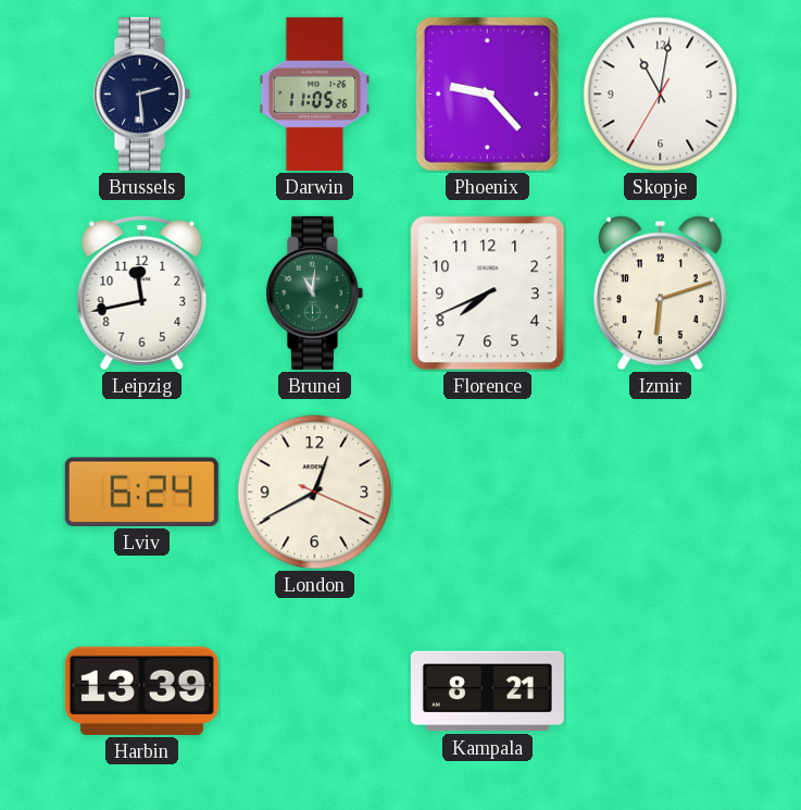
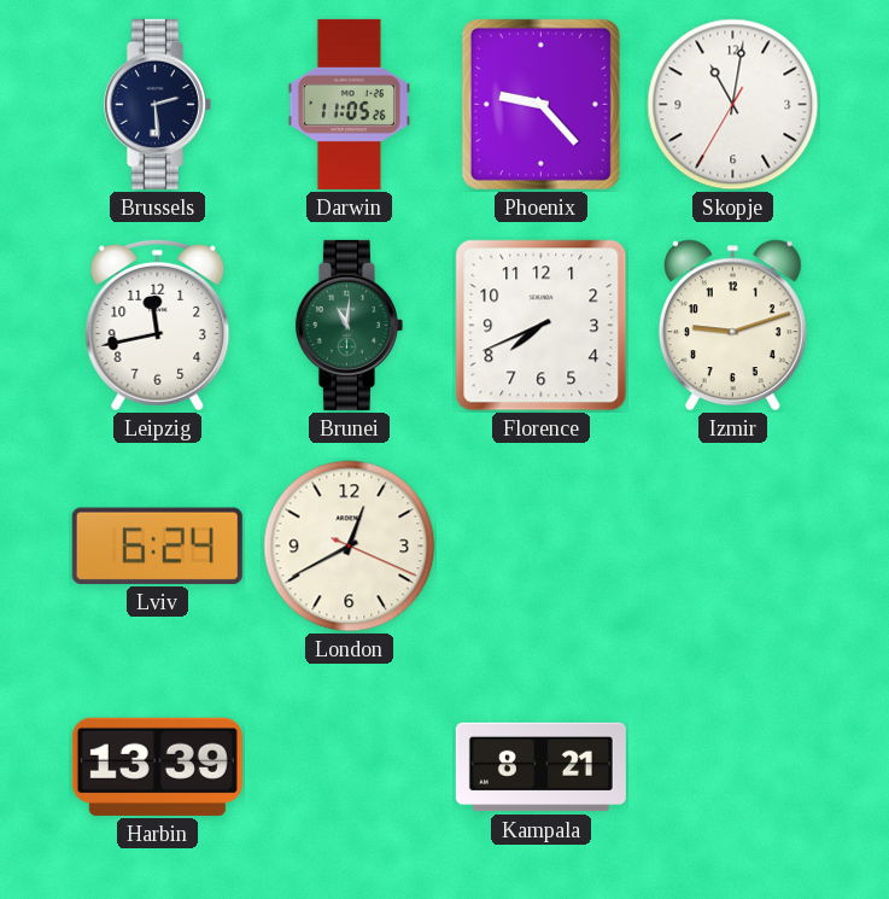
Izmir: 6:12 -> 9:12
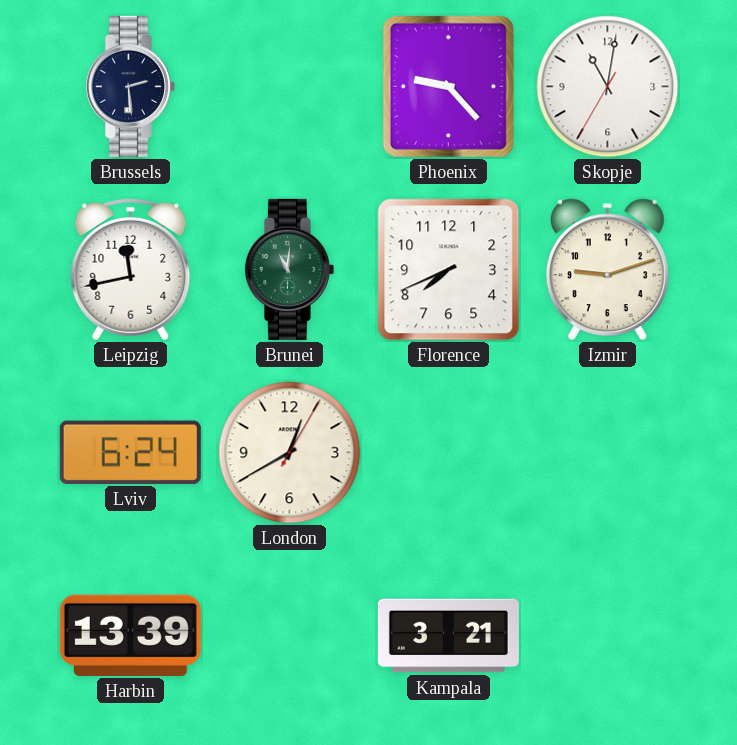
Darwin: 11:05 -> none
London: 12:40:19 -> 12:40:05
Kampala: 8:21 -> 3:21
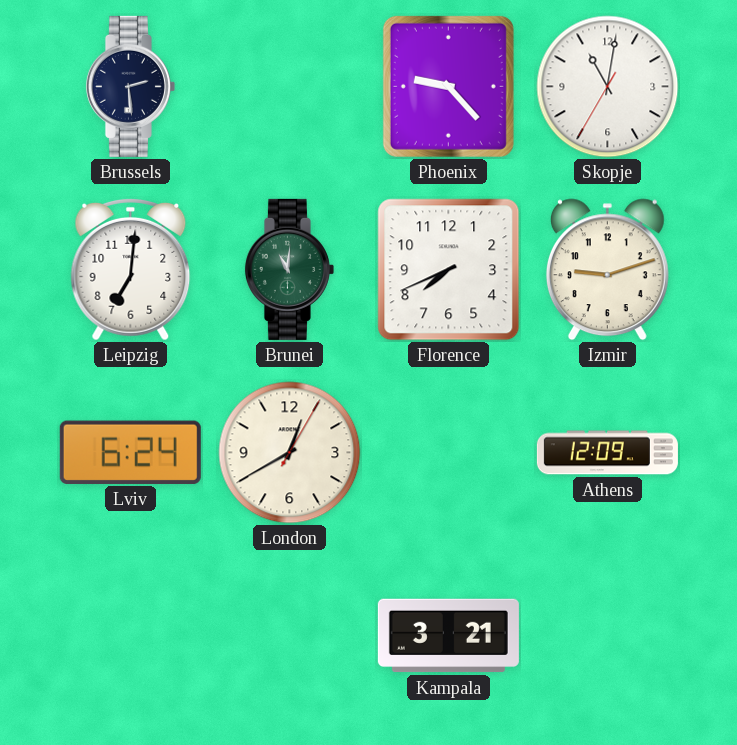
Leipzig: 11:43 -> 7:01
Athens: none -> 12:09
Harbin: 13:39 -> none
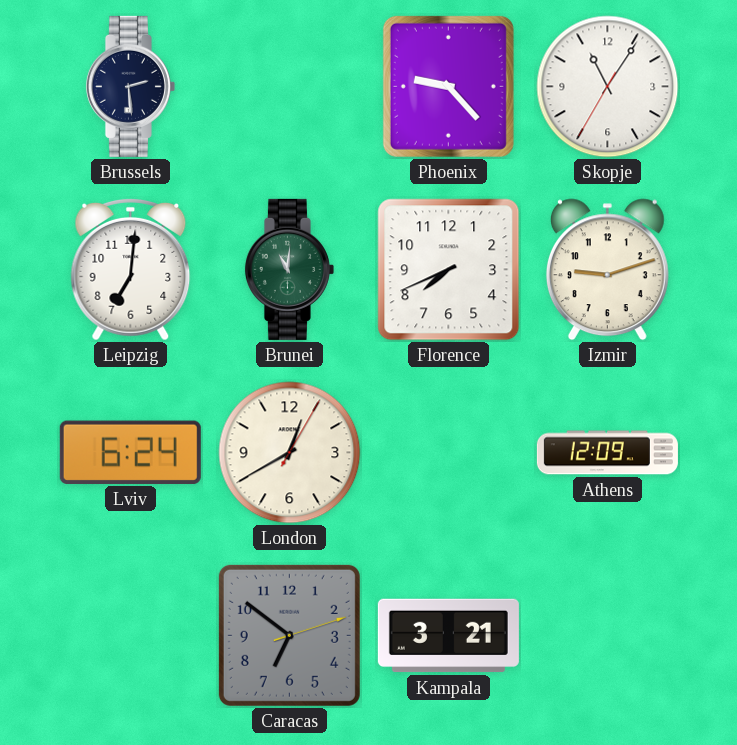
Skopje: 11:01 -> 11:05
Caracas: none -> 6:51
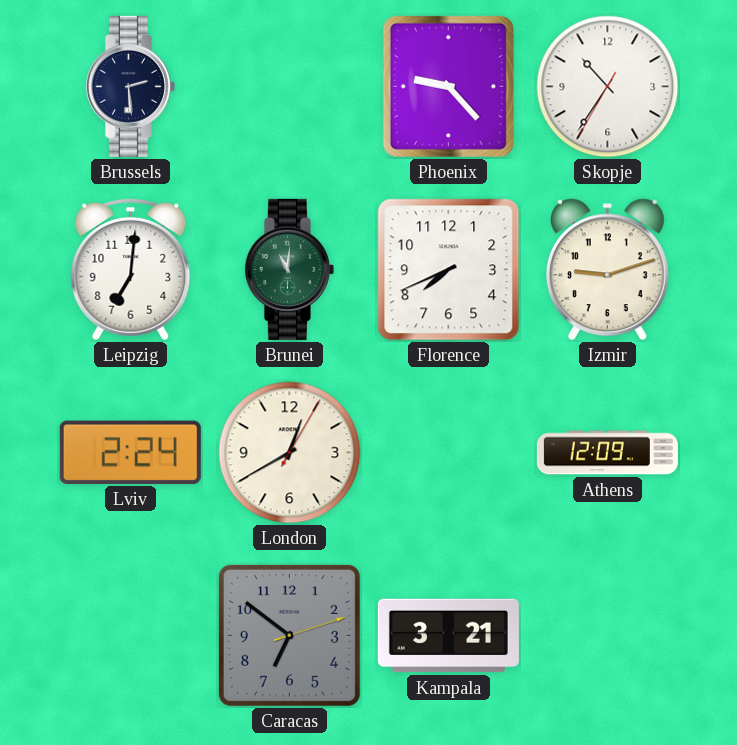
Skopje: 11:05 -> 10:35
Lviv: 6:24 -> 2:24
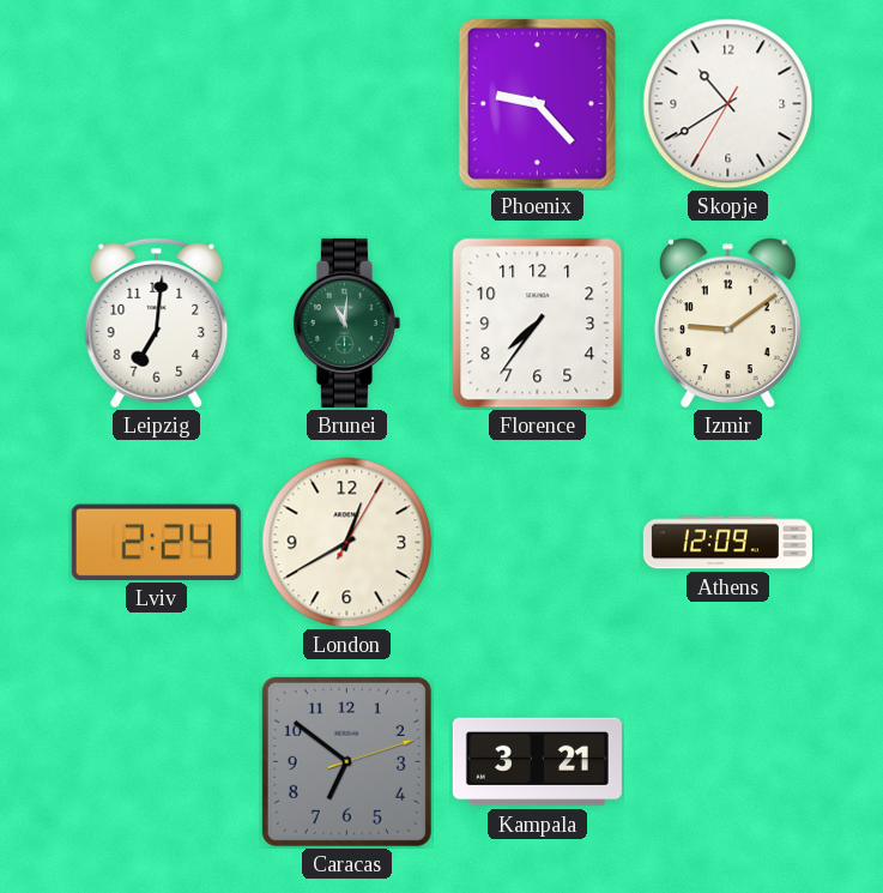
Brussels: 2:29 -> none
Skopje: 10:35 -> 10:39
Florence: 7:41 -> 7:36
Izmir: 9:12 -> 9:09
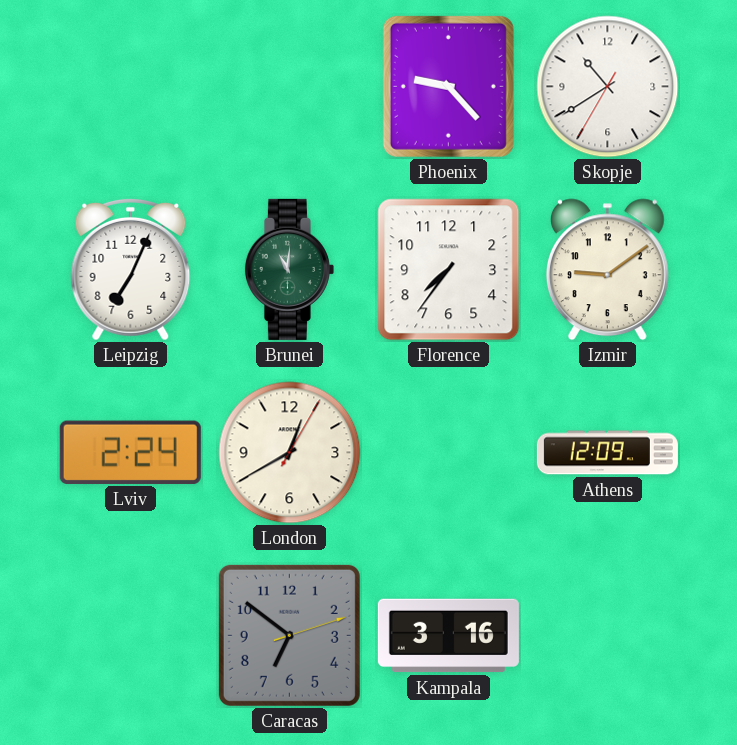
Leipzig: 7:01 -> 7:04
Kampala: 3:21 -> 3:16
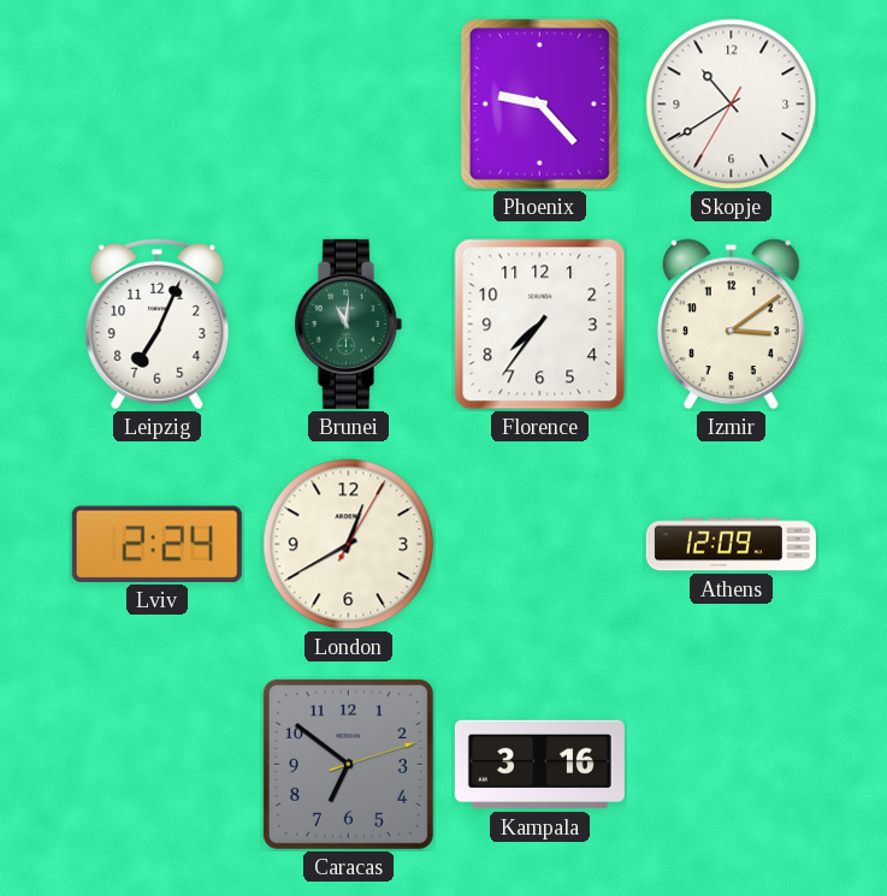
Izmir: 9:09 -> 3:09
